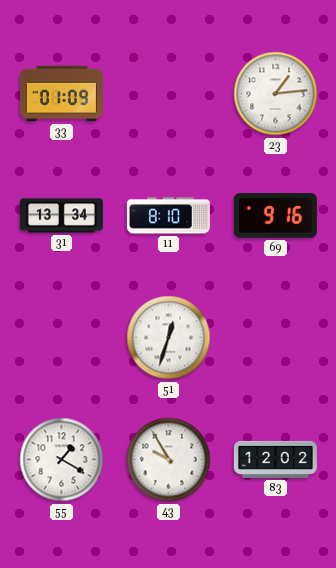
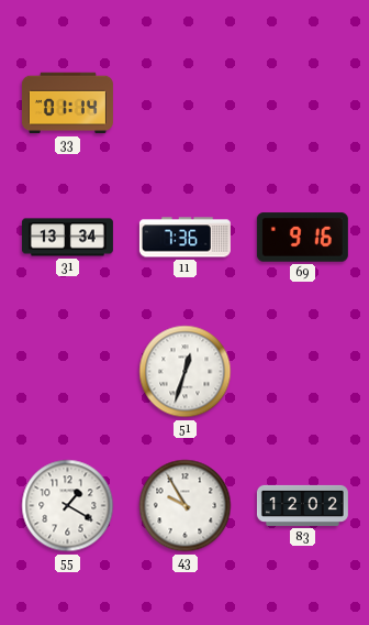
33: 01:09 -> 01:14
23: 1:14 -> none
11: 8:10 -> 7:36
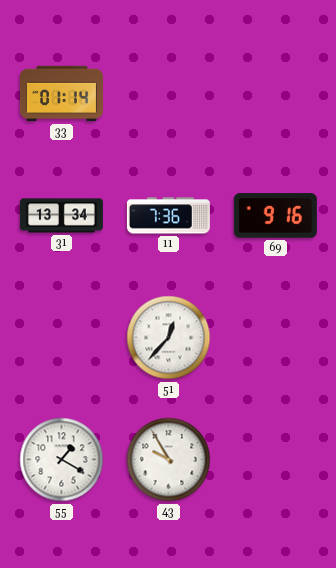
51: 12:33 -> 12:37
83: 12:02 -> none
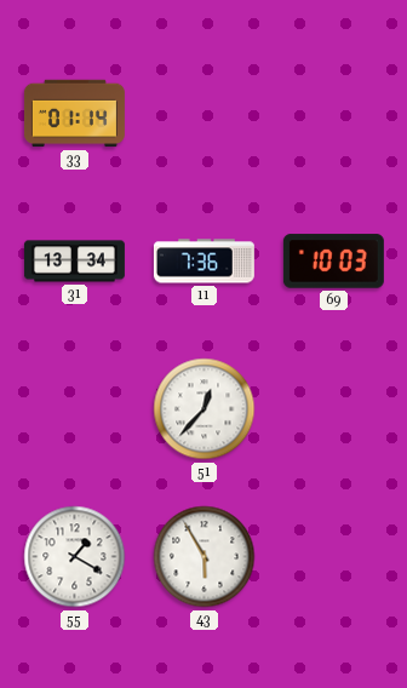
69: 9:16 -> 10:03
43: 9:55 -> 5:55
